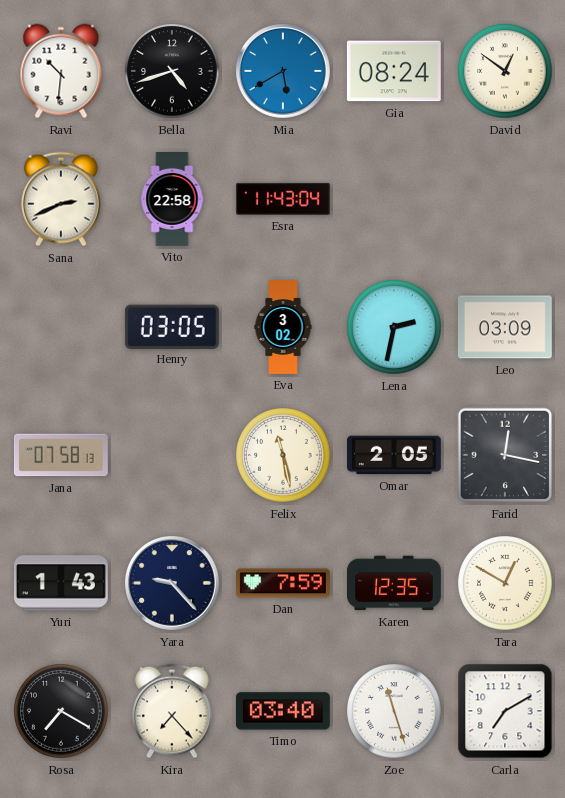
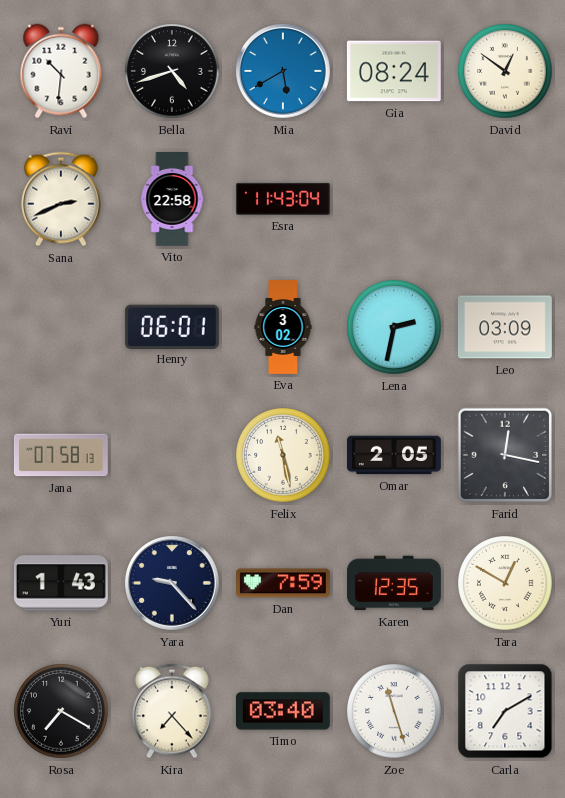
Henry: 03:05 -> 06:01
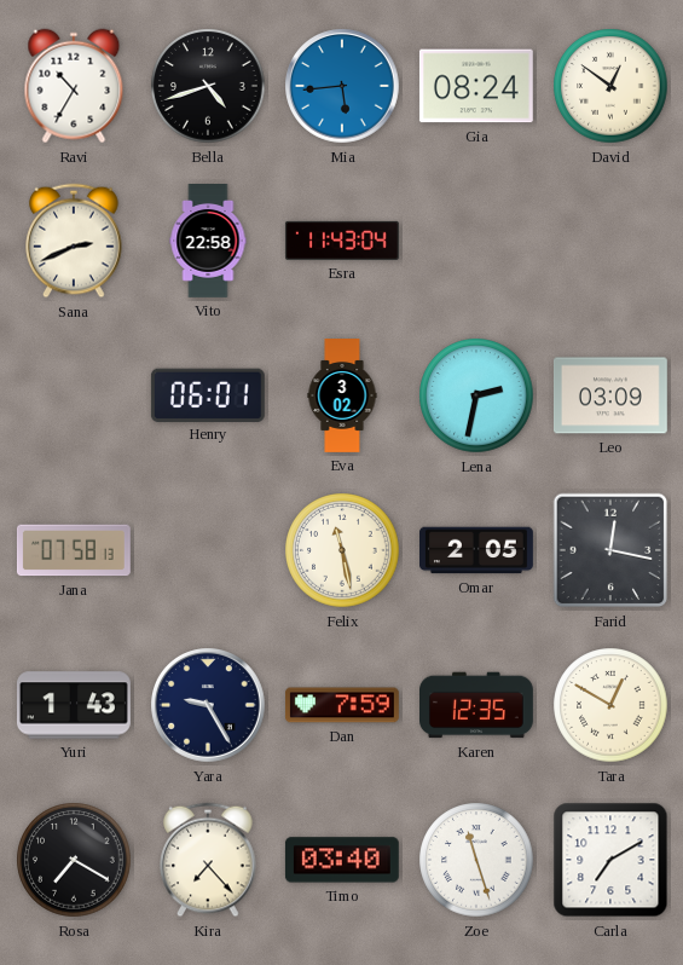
Ravi: 10:31 -> 10:35
Mia: 5:40 -> 5:44
Yara: 9:23 -> 9:25
